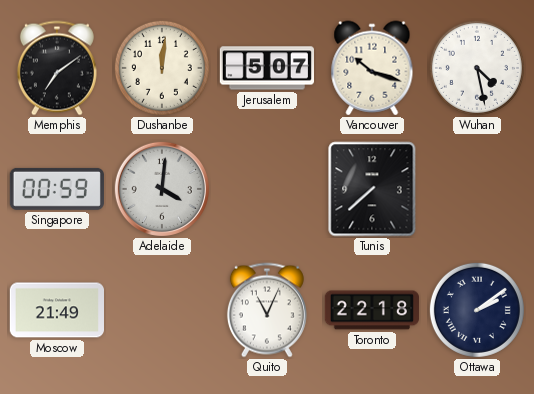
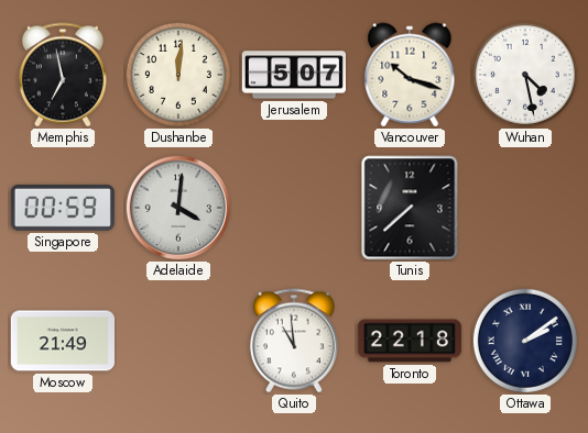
Memphis: 7:09 -> 6:58
Quito: 11:04 -> 10:59
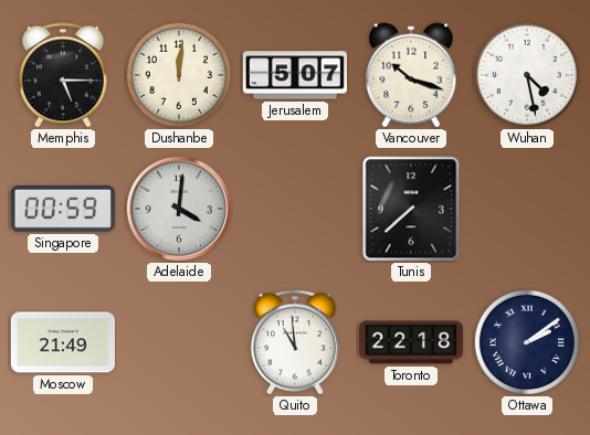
Memphis: 6:58 -> 5:15
